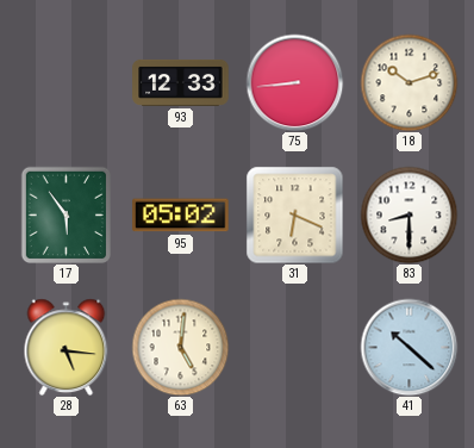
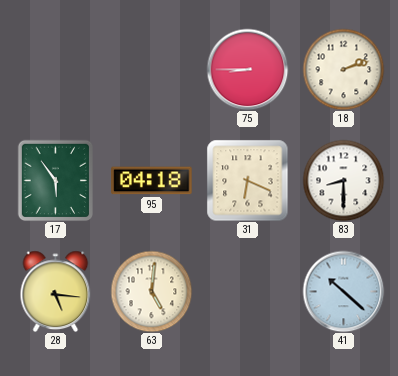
93: 12:33 -> none
75: 8:44 -> 8:45
18: 10:12 -> 2:12
95: 05:02 -> 04:18
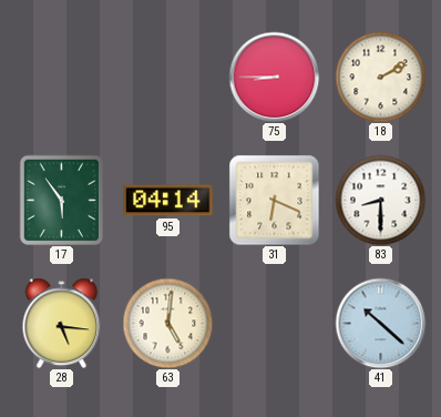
18: 2:12 -> 2:10
95: 04:18 -> 04:14
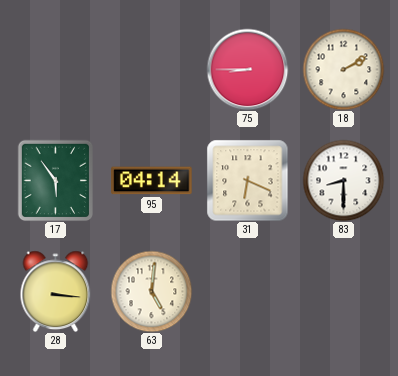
28: 5:16 -> 3:16
41: 10:22 -> none
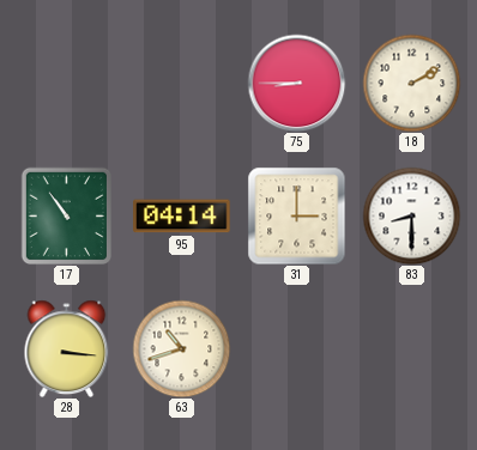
17: 5:54 -> 10:54
31: 6:19 -> 3:00
63: 5:01 -> 10:42
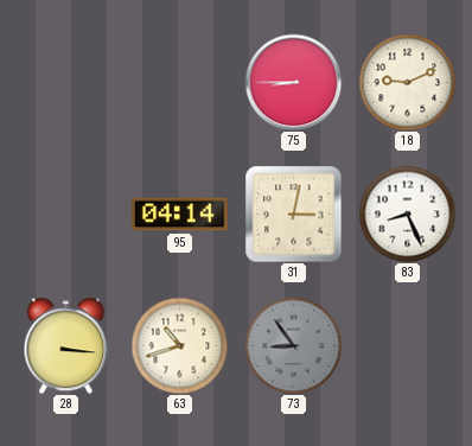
18: 2:10 -> 9:11
17: 10:54 -> none
31: 3:00 -> 3:02
83: 8:30 -> 8:26
73: none -> 8:54
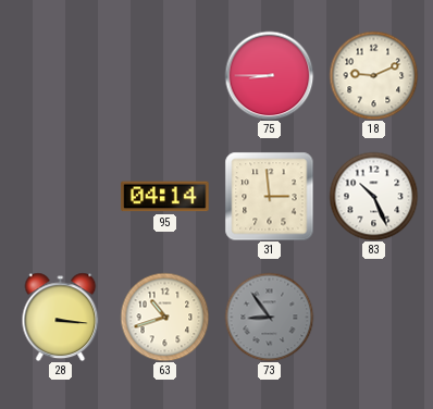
31: 3:02 -> 2:59
83: 8:26 -> 10:26
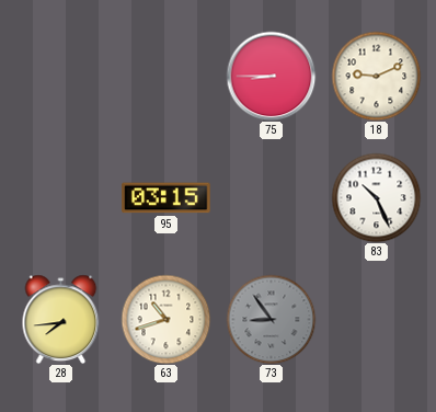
95: 04:14 -> 03:15
31: 2:59 -> none
28: 3:16 -> 7:44
